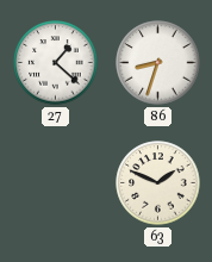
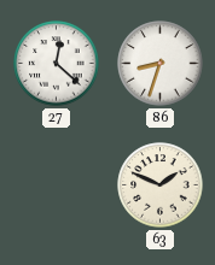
27: 1:22 -> 12:22
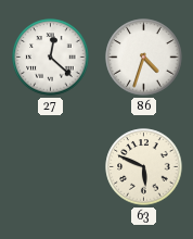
86: 8:33 -> 4:33
63: 1:49 -> 5:49
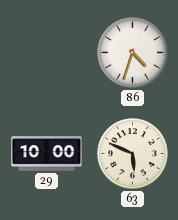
27: 12:22 -> none
29: none -> 10:00
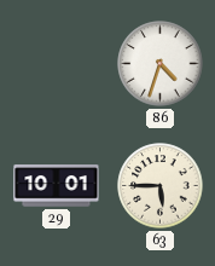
29: 10:00 -> 10:01
63: 5:49 -> 5:45
